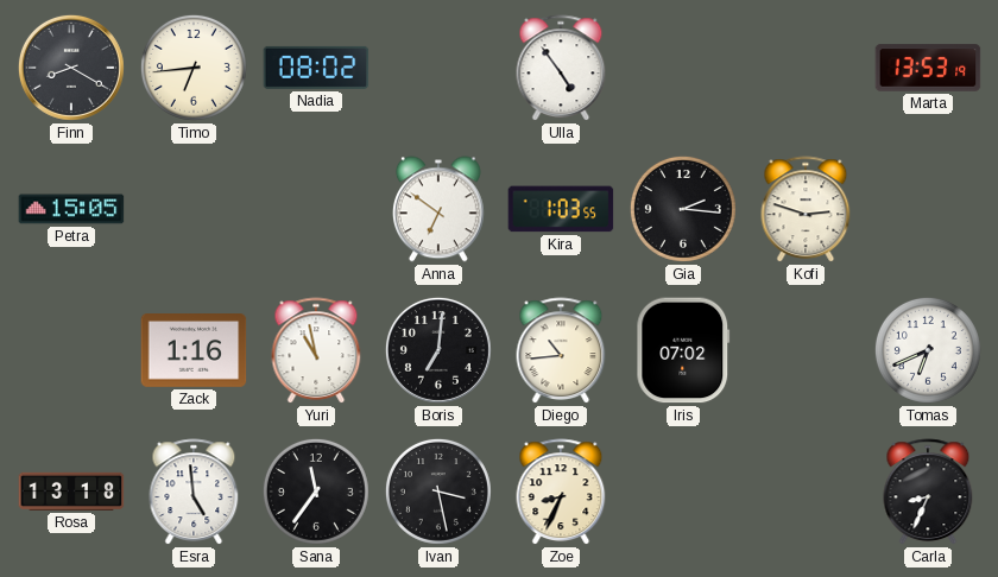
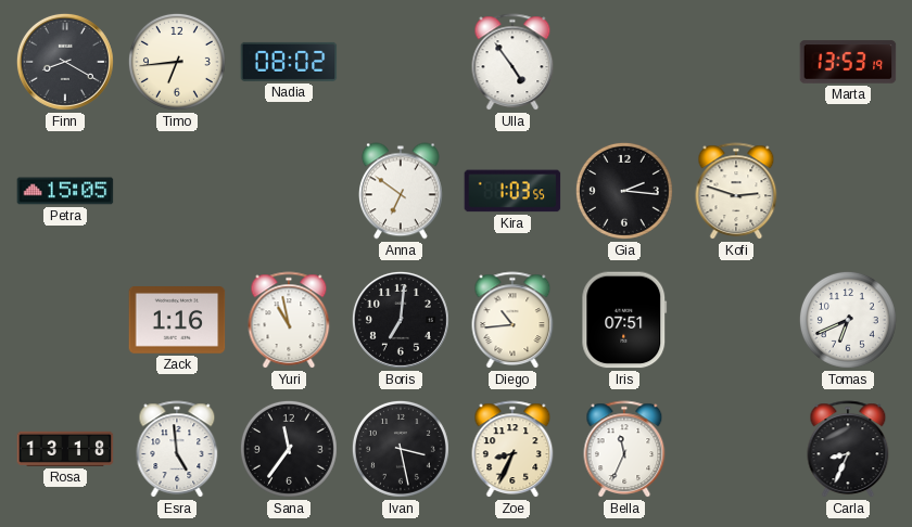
Iris: 07:02 -> 07:51
Bella: none -> 11:34
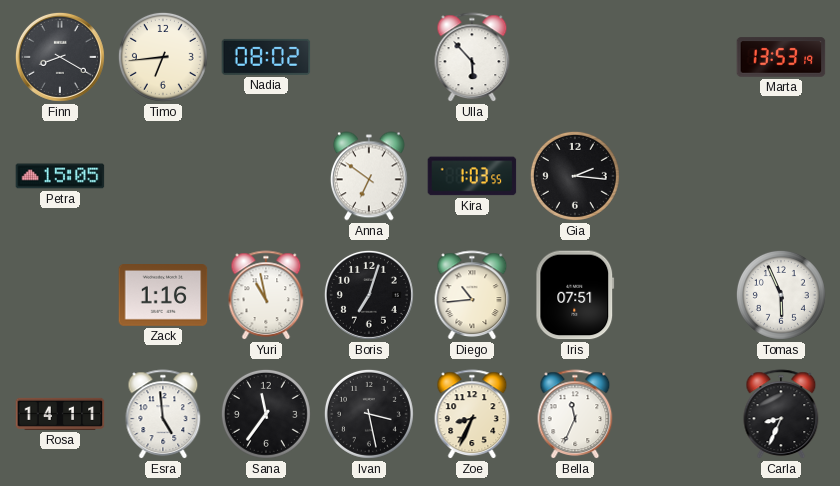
Ulla: 4:54 -> 5:53
Kofi: 2:48 -> none
Boris: 7:01 -> 7:03
Tomas: 6:41 -> 5:56
Rosa: 13:18 -> 14:11
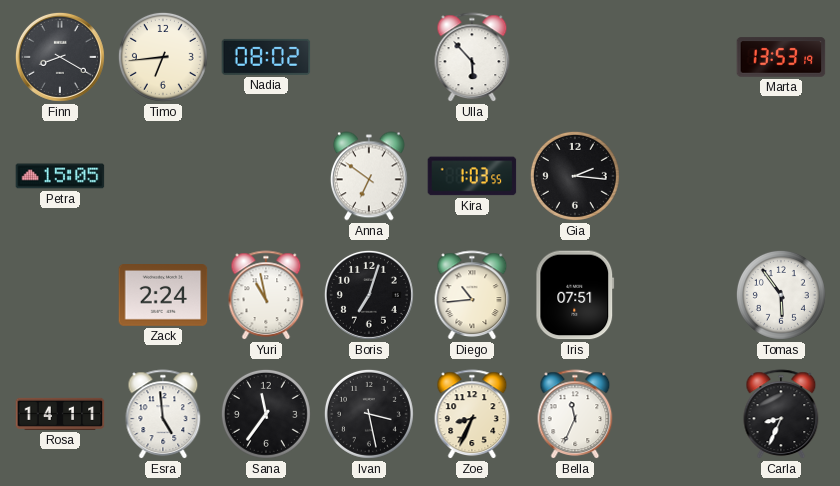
Zack: 1:16 -> 2:24
Tomas: 5:56 -> 5:54
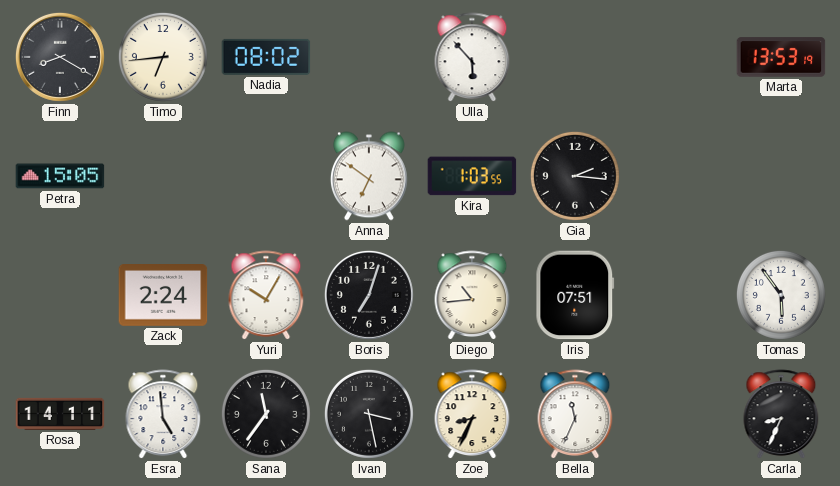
Yuri: 10:58 -> 10:05
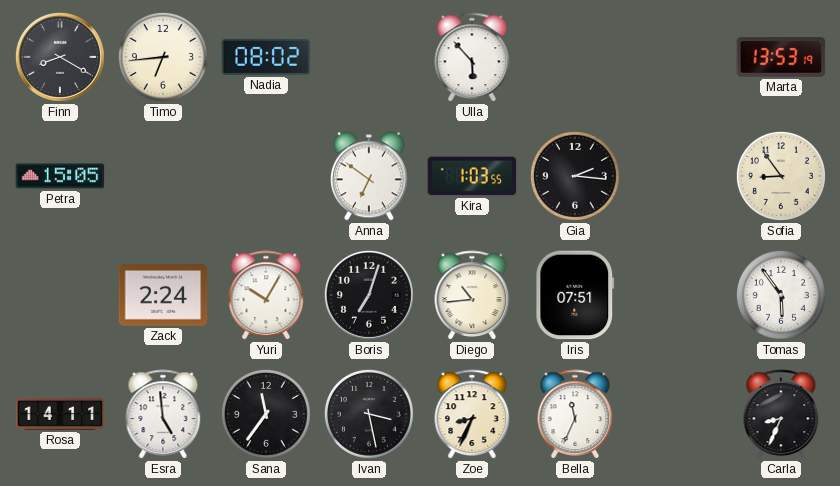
Sofia: none -> 8:54
